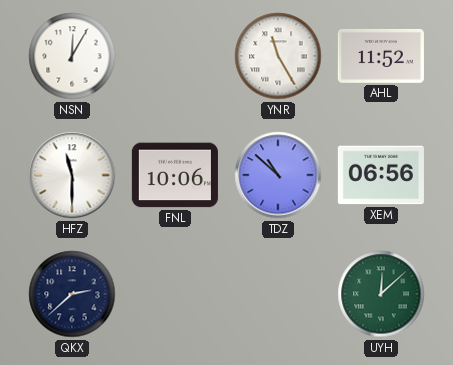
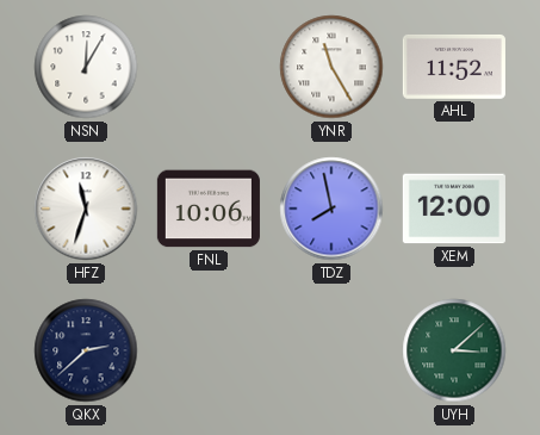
HFZ: 11:30 -> 11:33
TDZ: 10:52 -> 7:58
XEM: 06:56 -> 12:00
UYH: 12:08 -> 3:08
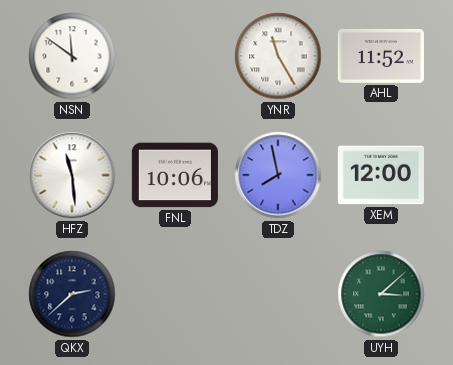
NSN: 12:05 -> 11:51
HFZ: 11:33 -> 11:29
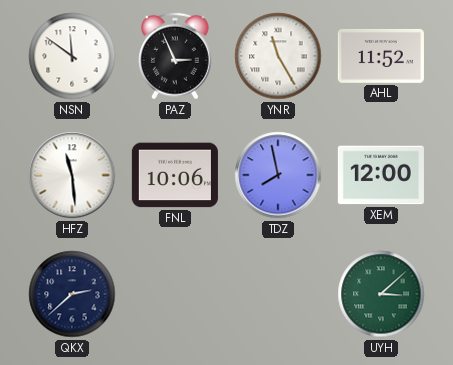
PAZ: none -> 2:56
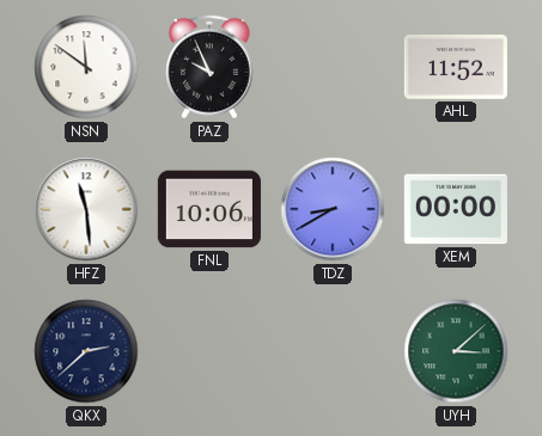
PAZ: 2:56 -> 9:56
YNR: 11:25 -> none
TDZ: 7:58 -> 8:40
XEM: 12:00 -> 00:00
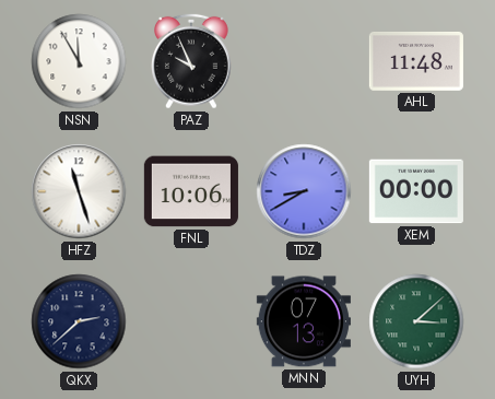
NSN: 11:51 -> 11:55
AHL: 11:52 -> 11:48
HFZ: 11:29 -> 11:27
MNN: none -> 07:13
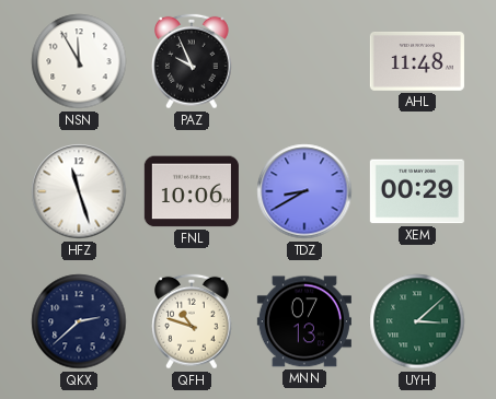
XEM: 00:00 -> 00:29
QFH: none -> 10:48
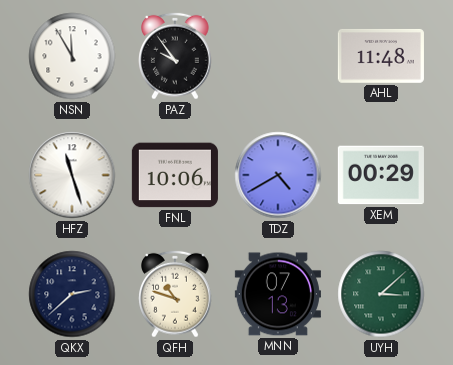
PAZ: 9:56 -> 9:54
TDZ: 8:40 -> 4:40
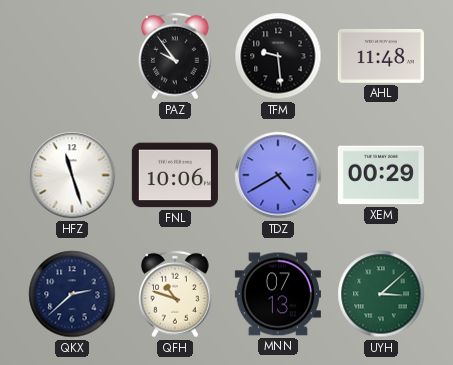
NSN: 11:55 -> none
TFM: none -> 9:29
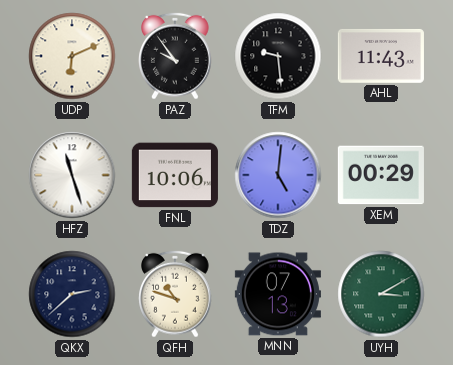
UDP: none -> 6:11
AHL: 11:48 -> 11:43
TDZ: 4:40 -> 5:01
UYH: 3:08 -> 3:10
